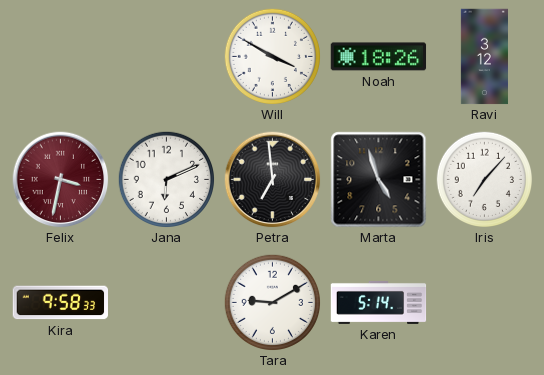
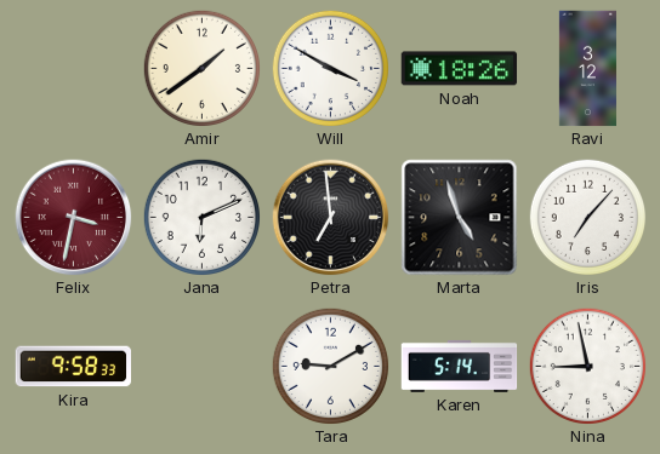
Amir: none -> 1:39
Nina: none -> 8:58
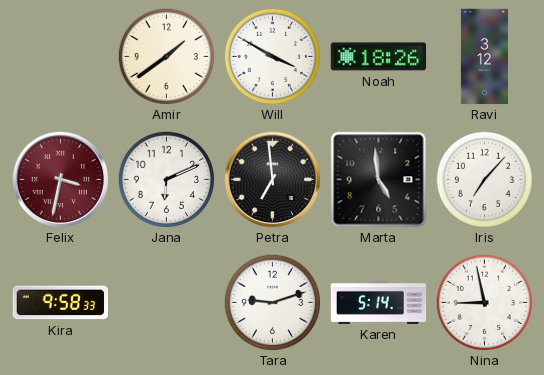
Marta: 4:57 -> 4:59
Tara: 9:10 -> 9:12
